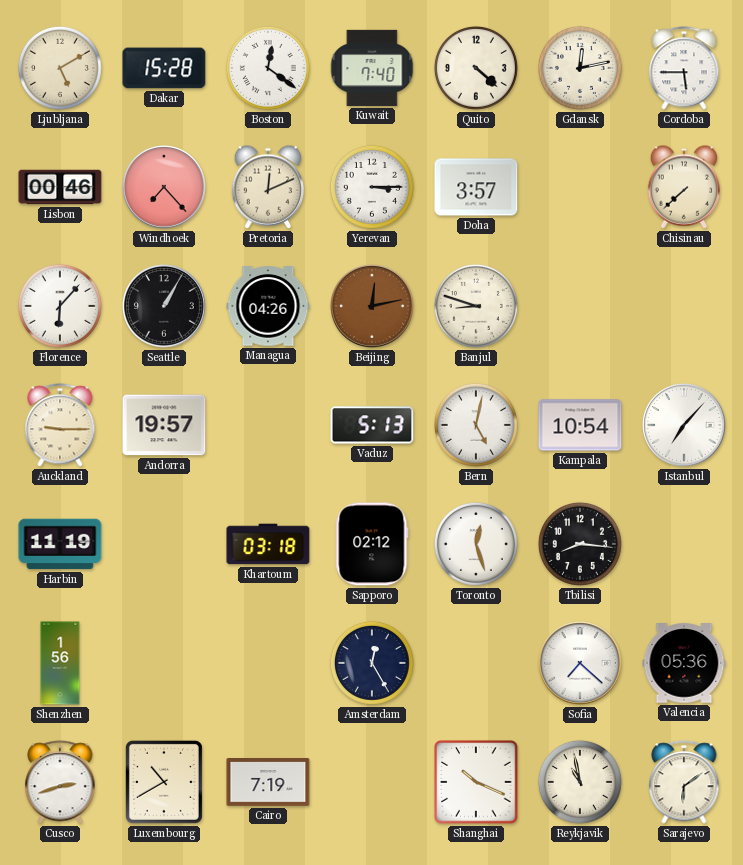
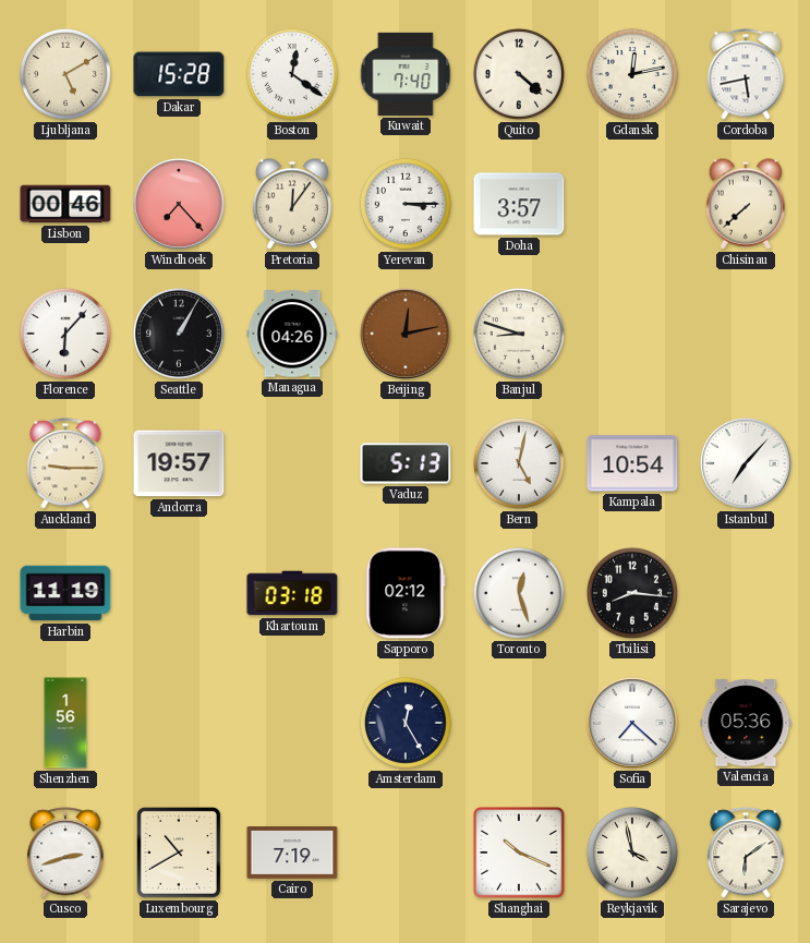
Cordoba: 5:45 -> 5:43
Pretoria: 12:11 -> 12:06
Reykjavik: 10:58 -> 3:58
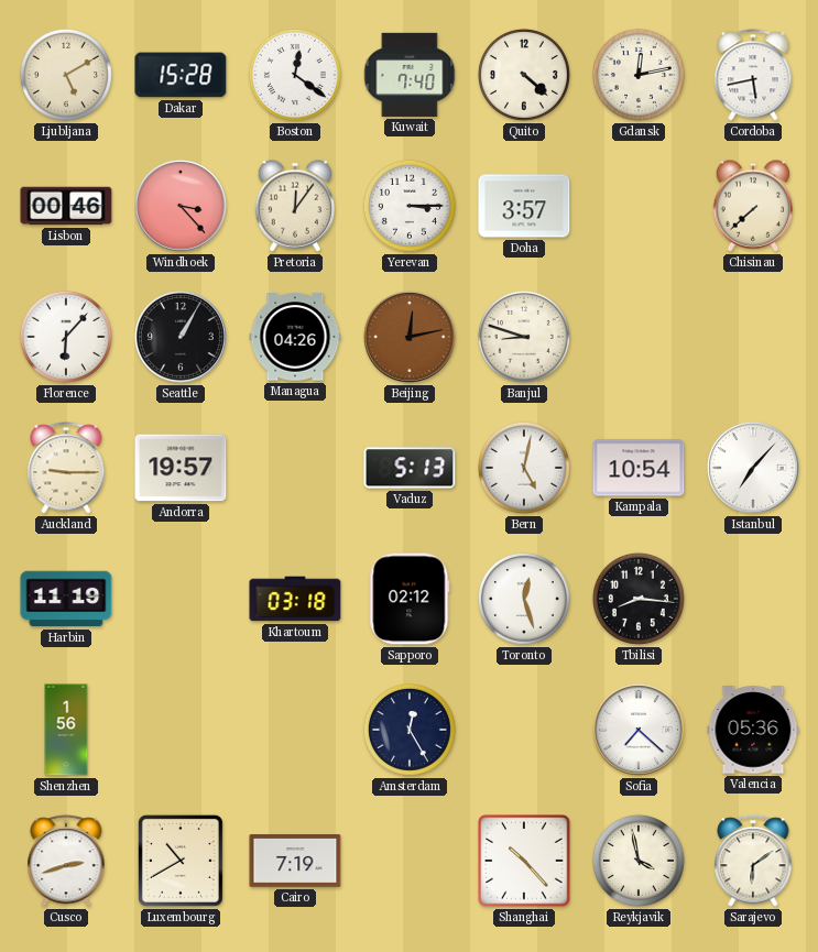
Windhoek: 7:23 -> 3:23
Shanghai: 10:19 -> 10:23
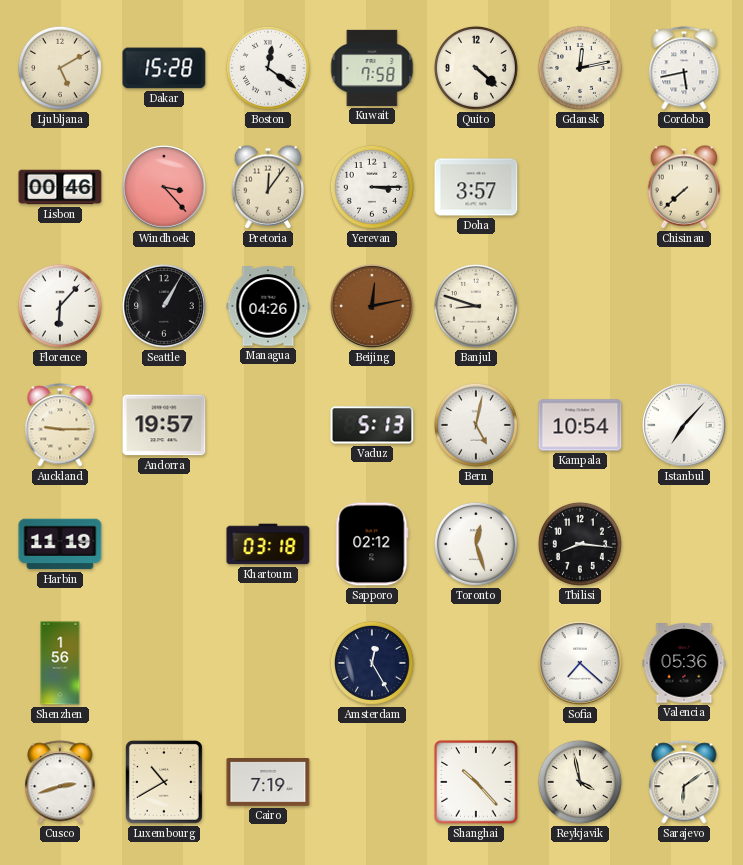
Kuwait: 7:40 -> 7:58
